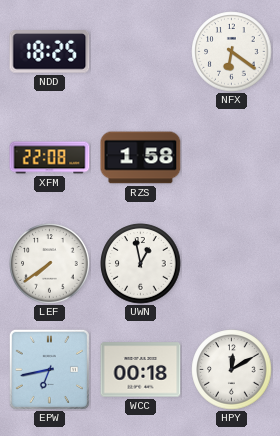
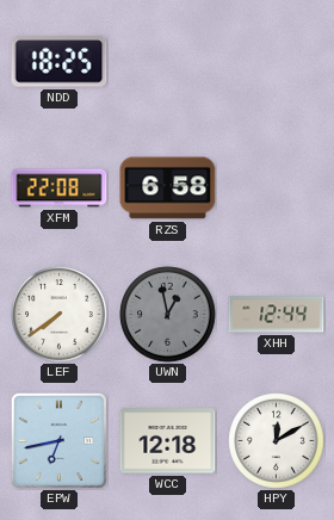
NFX: 6:21 -> none
RZS: 1:58 -> 6:58
UWN dial: white -> grey
XHH: none -> 12:44
WCC: 00:18 -> 12:18
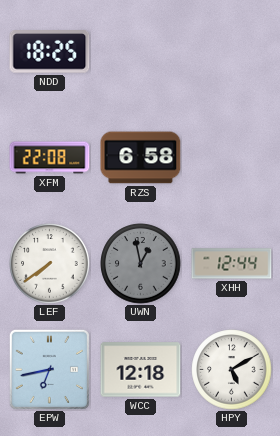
HPY: 12:10 -> 5:10
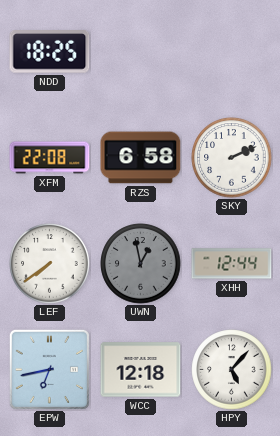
SKY: none -> 2:11
HPY: 5:10 -> 5:07
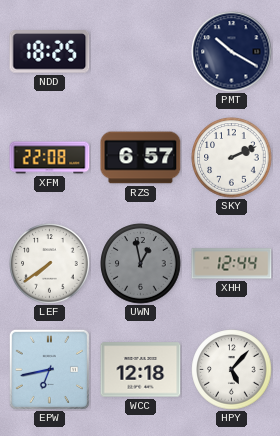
PMT: none -> 10:20
RZS: 6:58 -> 6:57
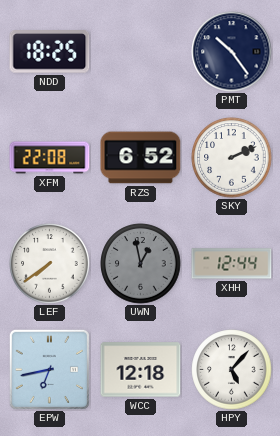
PMT: 10:20 -> 10:24
RZS: 6:57 -> 6:52
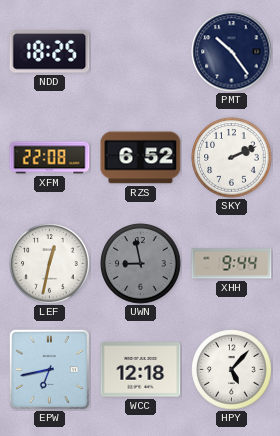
LEF: 7:39 -> 12:32
UWN: 12:58 -> 8:58
XHH: 12:44 -> 9:44
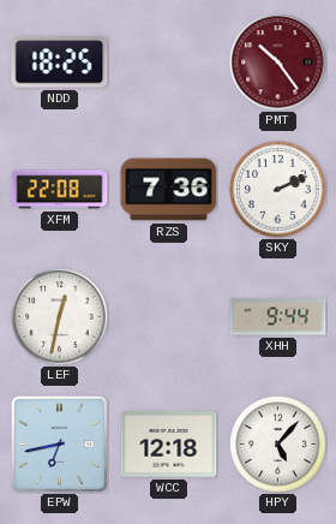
PMT dial: navy -> burgundy
RZS: 6:52 -> 7:36
UWN: 8:58 -> none
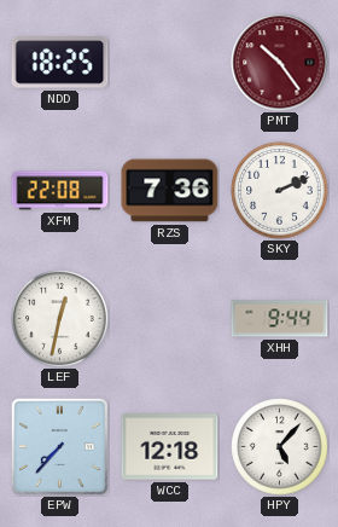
EPW: 6:43 -> 7:37
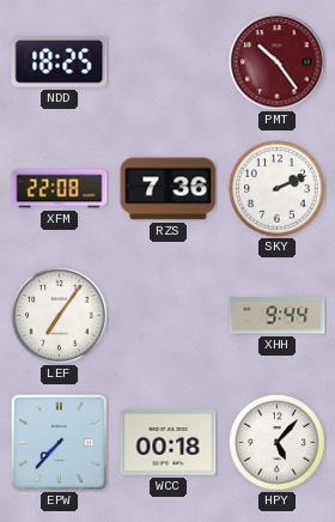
LEF: 12:32 -> 7:06
WCC: 12:18 -> 00:18
